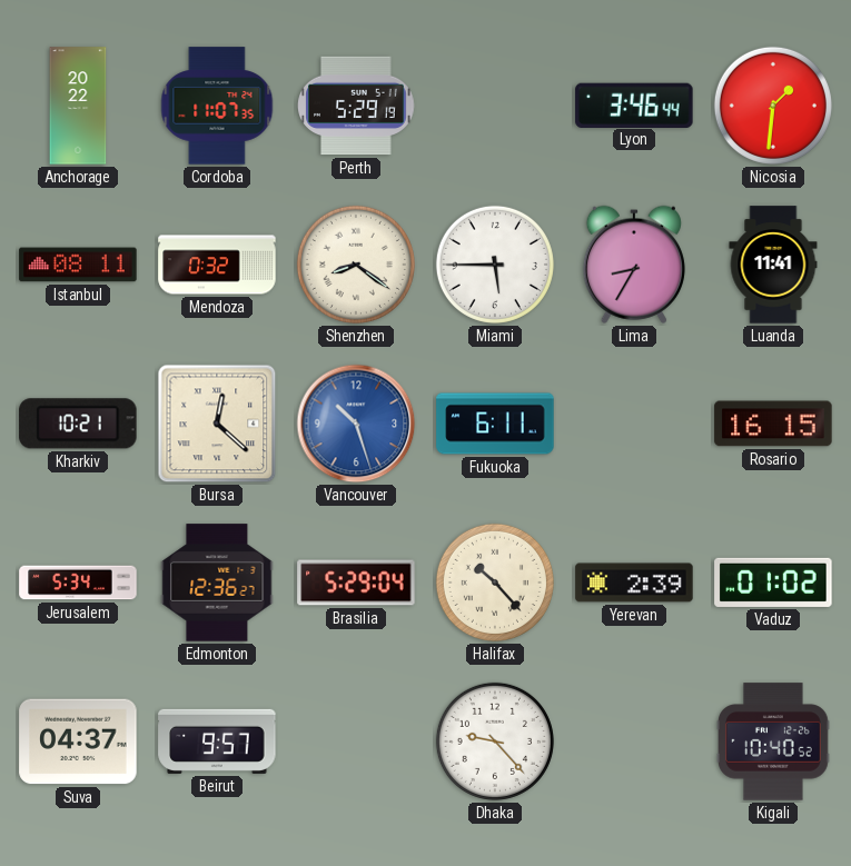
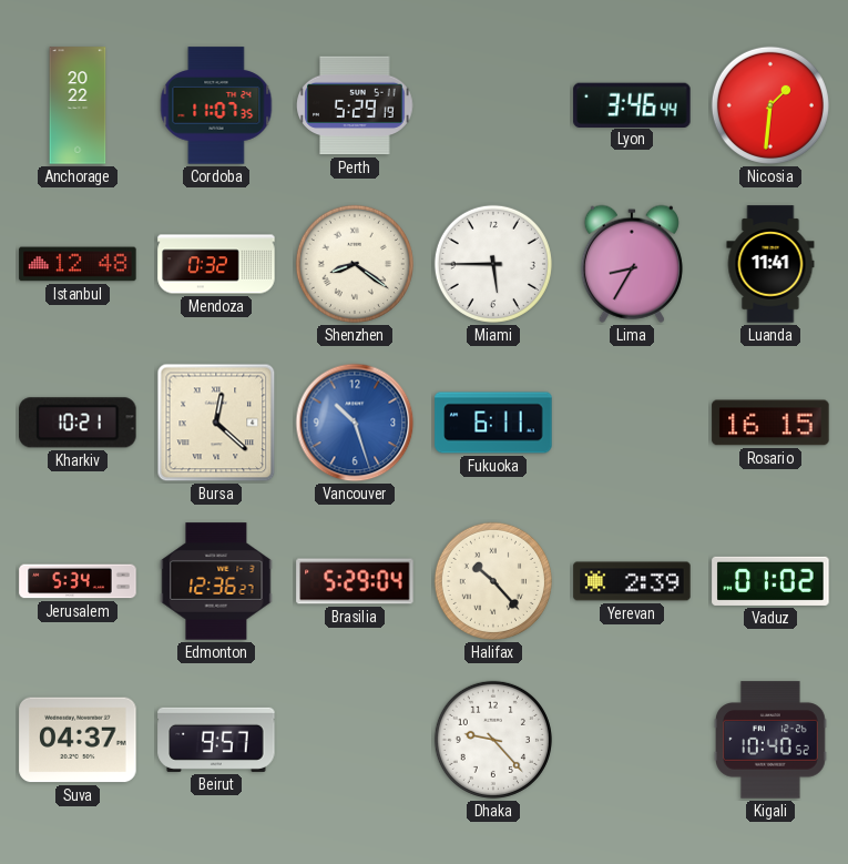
Istanbul: 08:11 -> 12:48
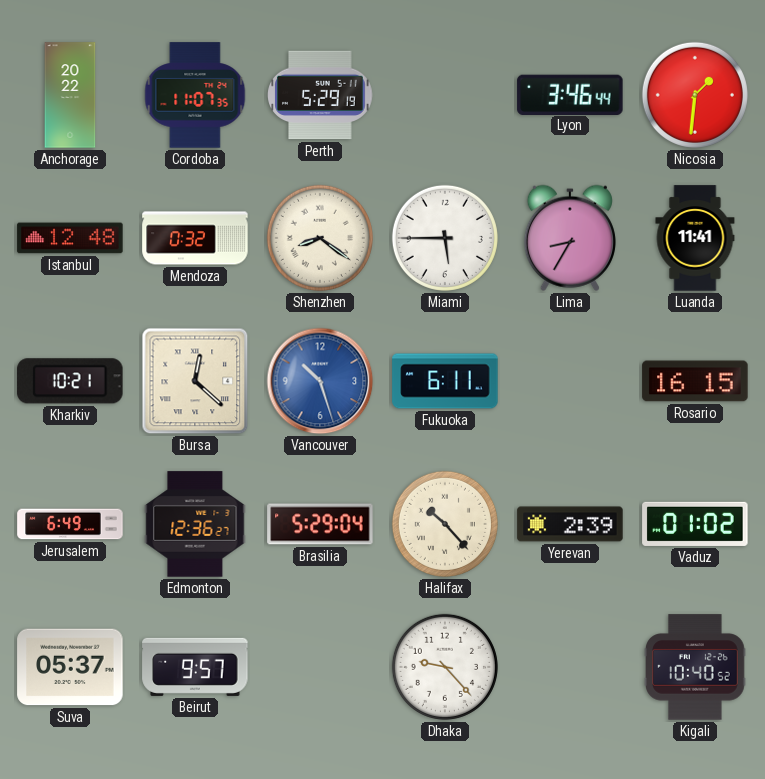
Jerusalem: 5:34 -> 6:49
Suva: 04:37 -> 05:37
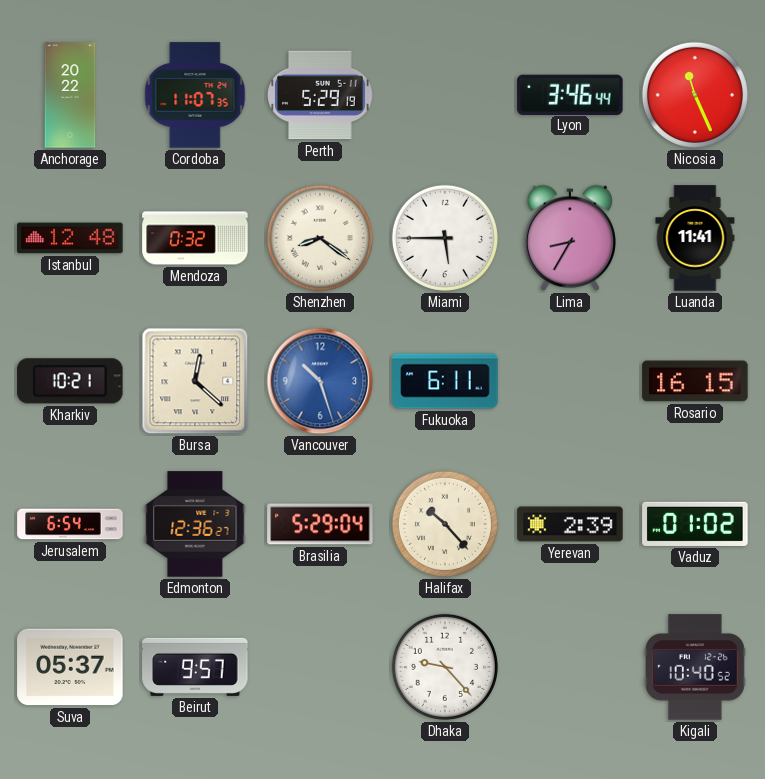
Nicosia: 1:31 -> 11:26
Jerusalem: 6:49 -> 6:54
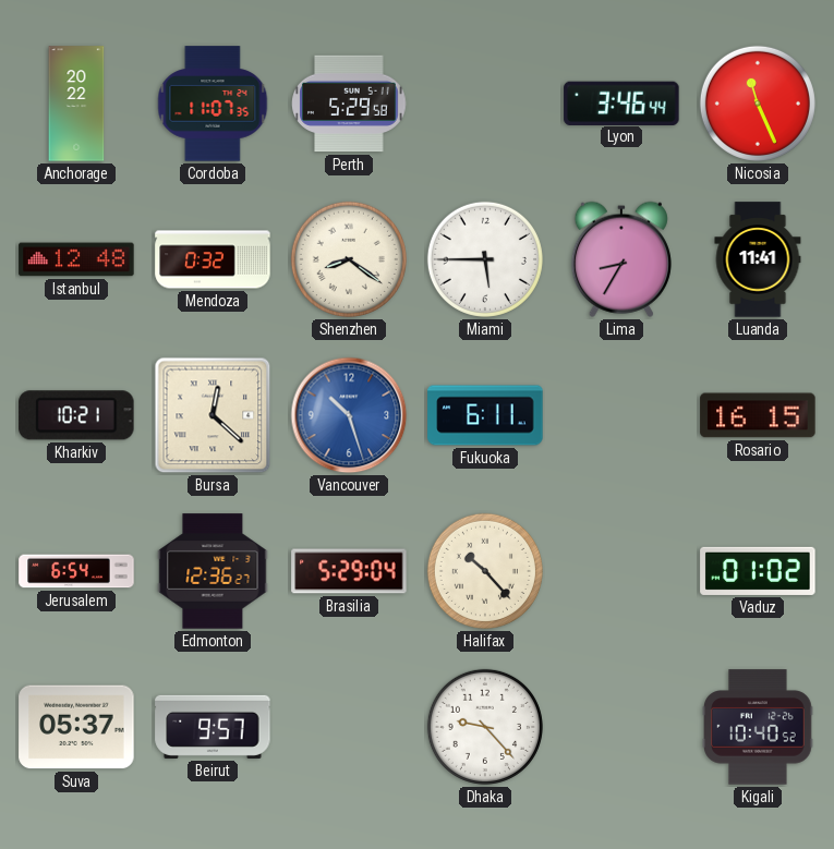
Perth: 5:29:19 -> 5:29:58
Yerevan: 2:39 -> none
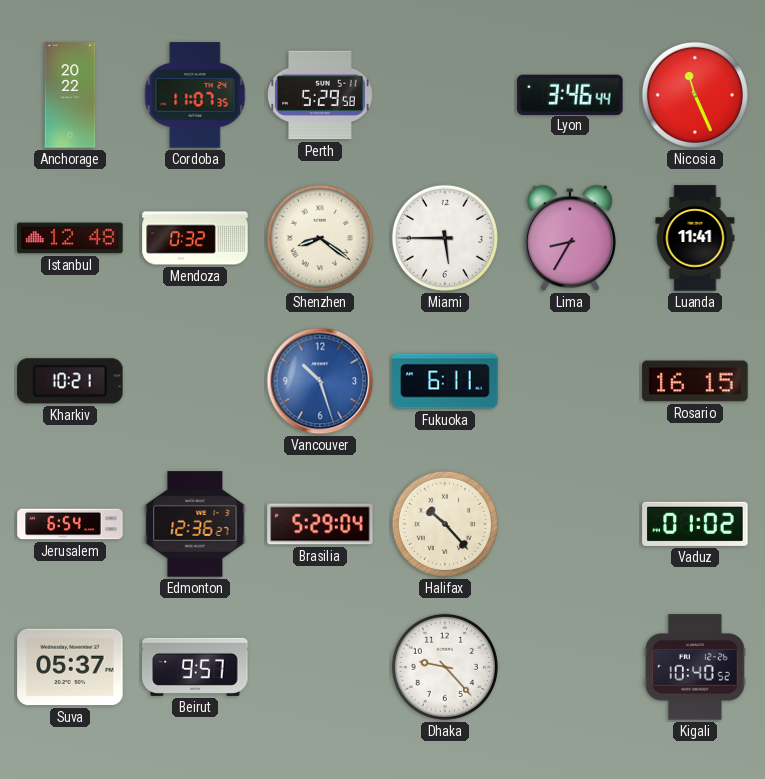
Bursa: 12:22 -> none
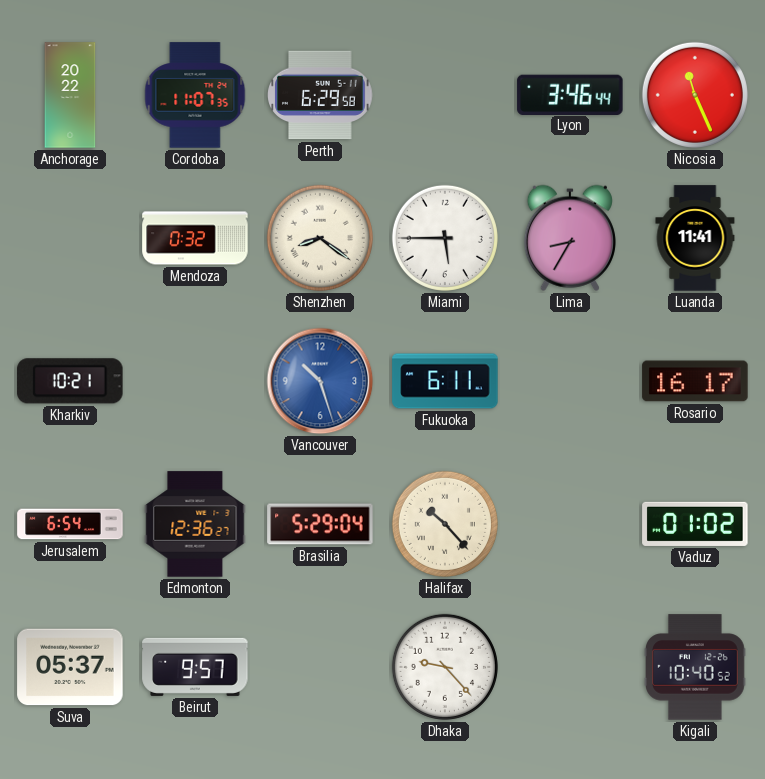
Perth: 5:29 -> 6:29
Istanbul: 12:48 -> none
Rosario: 16:15 -> 16:17
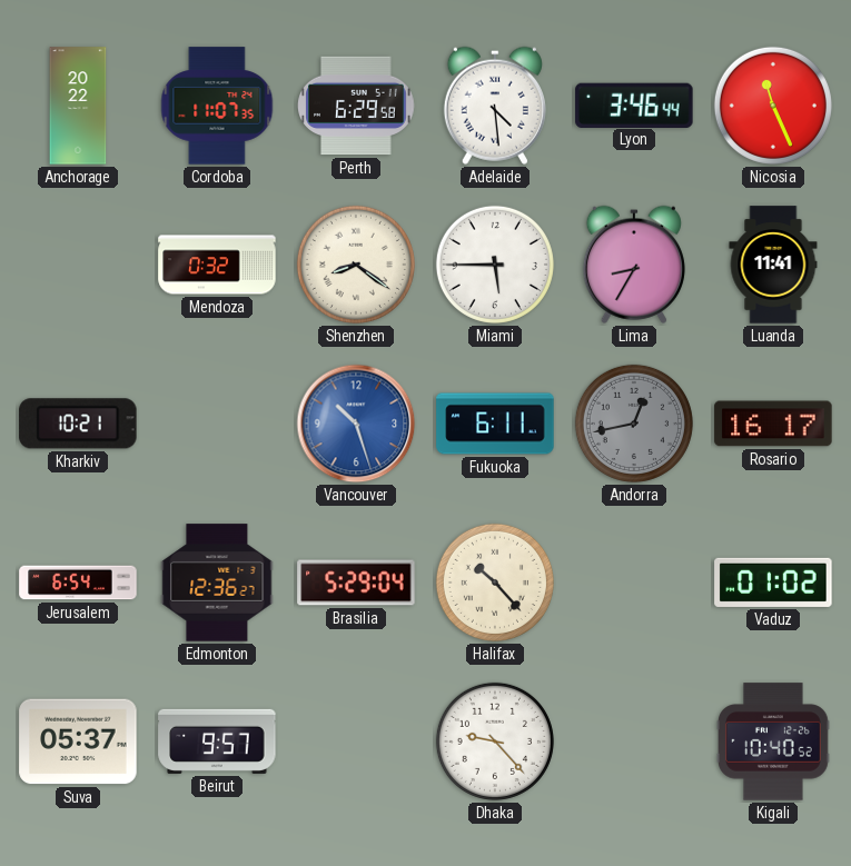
Adelaide: none -> 4:29
Andorra: none -> 12:43
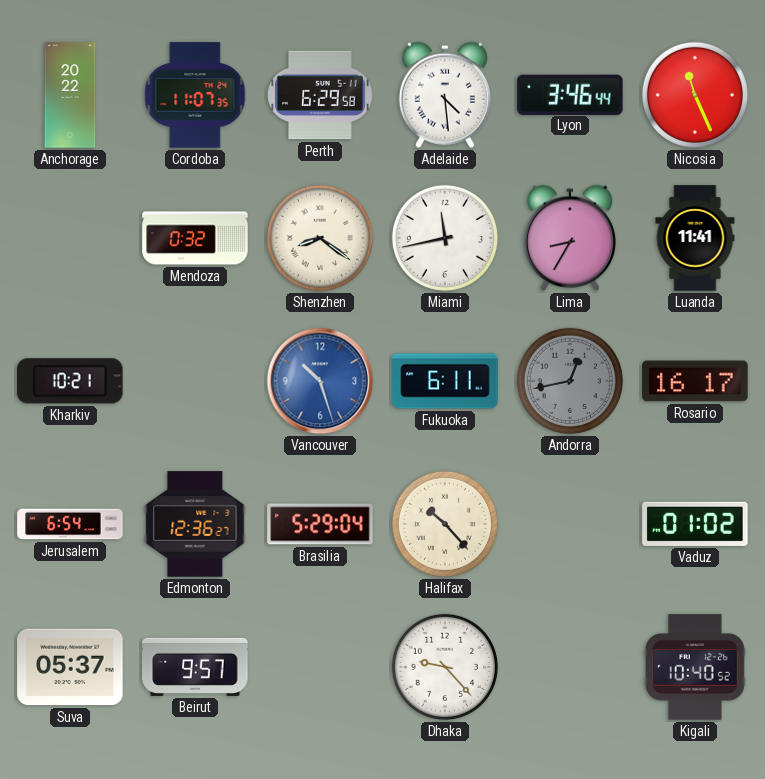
Miami: 5:45 -> 11:43
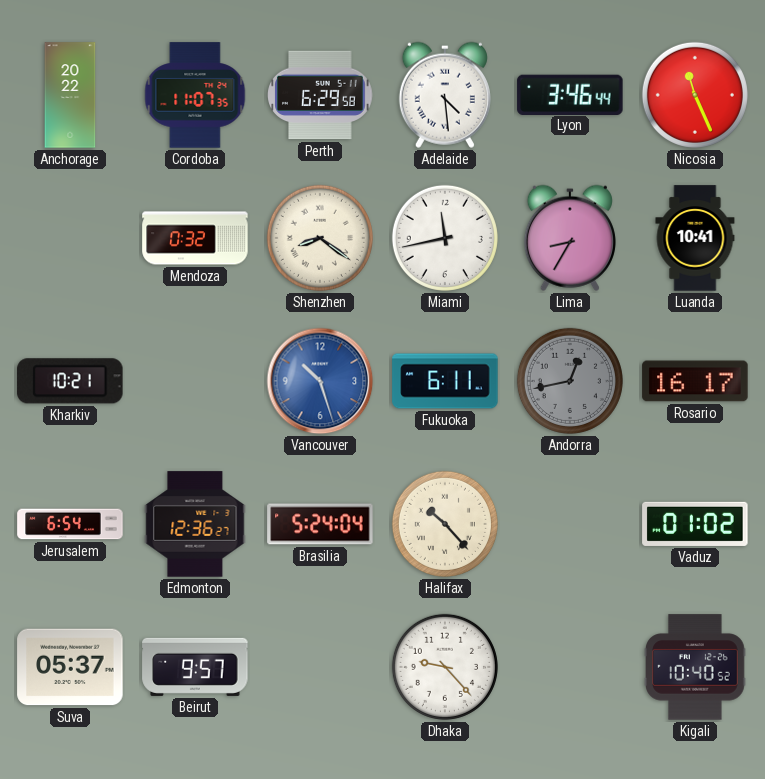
Luanda: 11:41 -> 10:41
Brasilia: 5:29 -> 5:24
